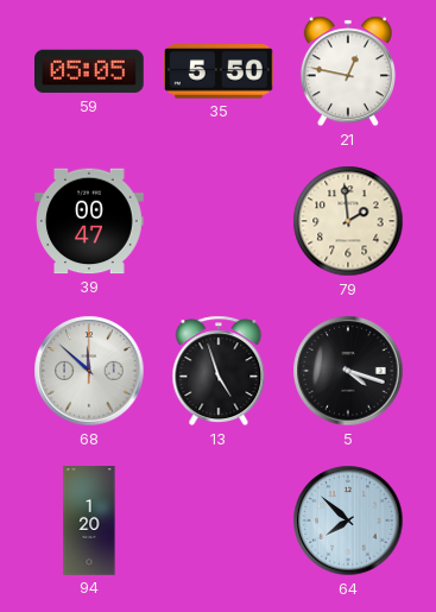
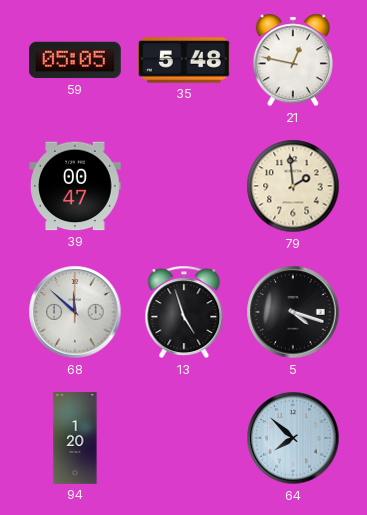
35: 5:50 -> 5:48
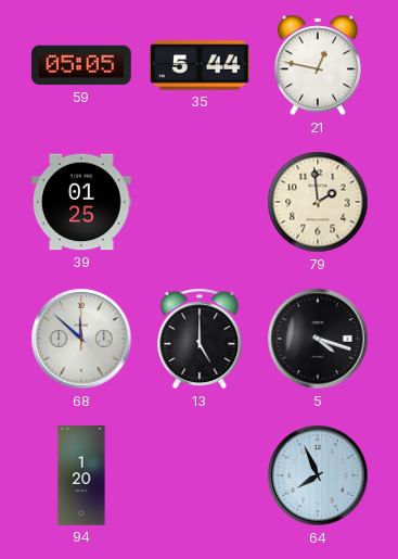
35: 5:48 -> 5:44
39: 00:47 -> 01:25
13: 4:57 -> 5:00
64: 7:52 -> 7:56
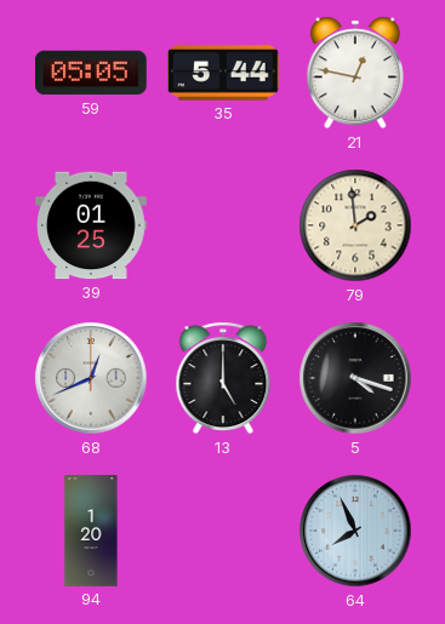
68: 11:52 -> 12:41
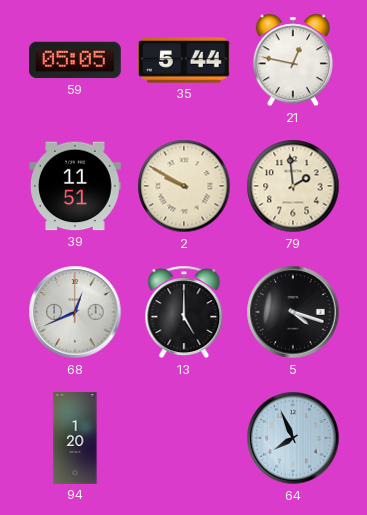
39: 01:25 -> 11:51
2: none -> 9:50
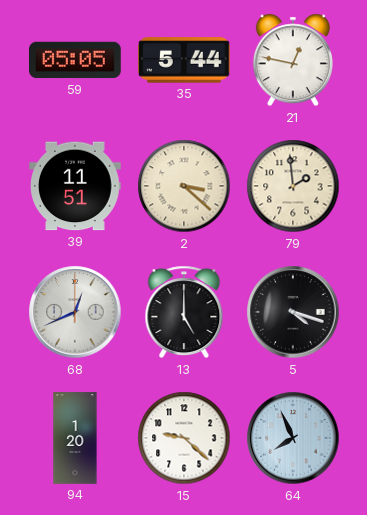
2: 9:50 -> 3:22
15: none -> 9:22
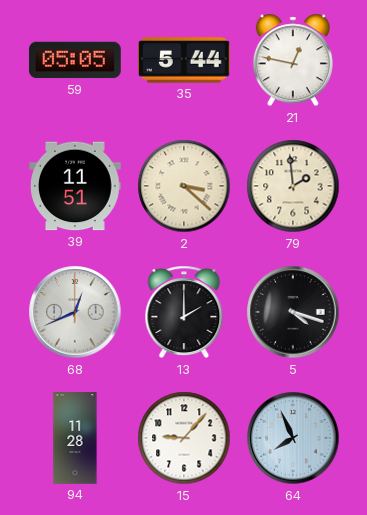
13: 5:00 -> 2:00
94: 1:20 -> 11:28
15: 9:22 -> 9:07
